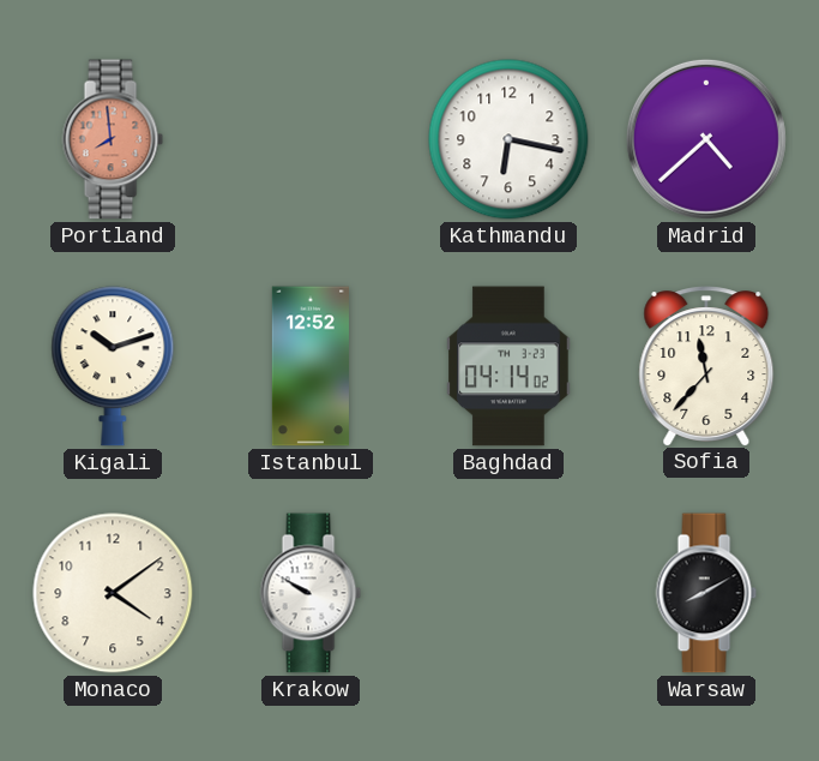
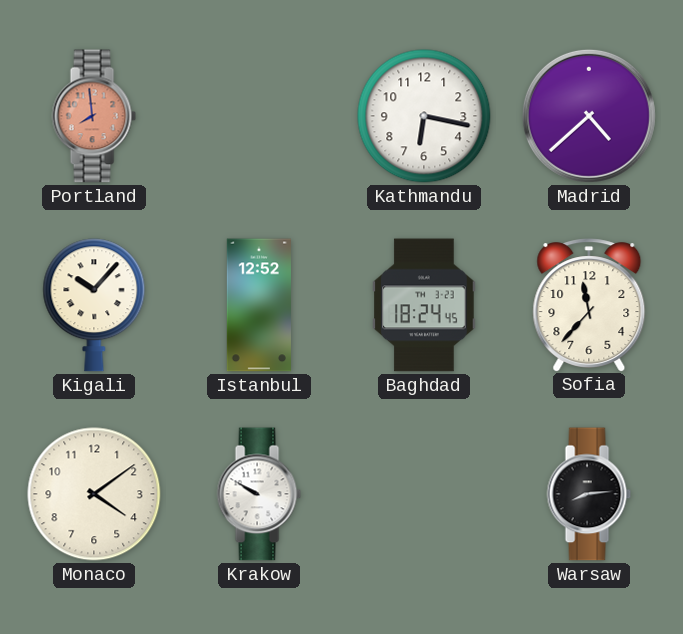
Kigali: 10:12 -> 10:07
Baghdad: 04:14 -> 18:24
Warsaw: 8:10 -> 8:14
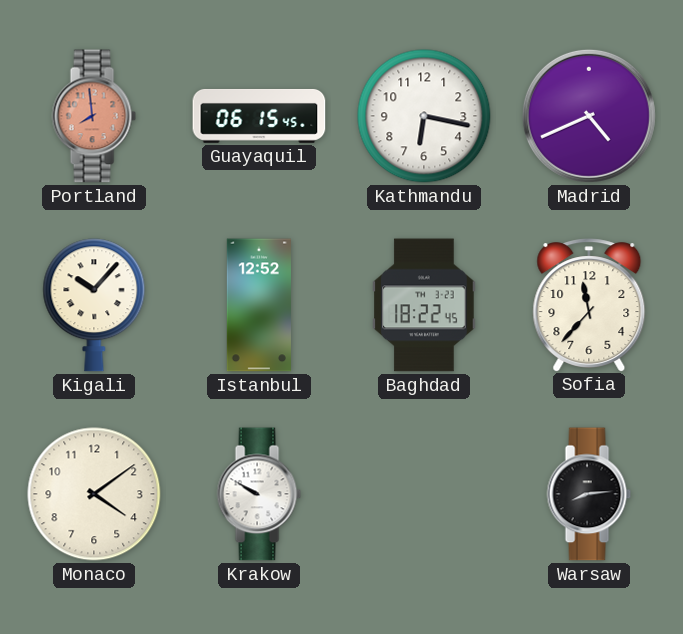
Guayaquil: none -> 06:15
Madrid: 4:38 -> 4:41
Baghdad: 18:24 -> 18:22
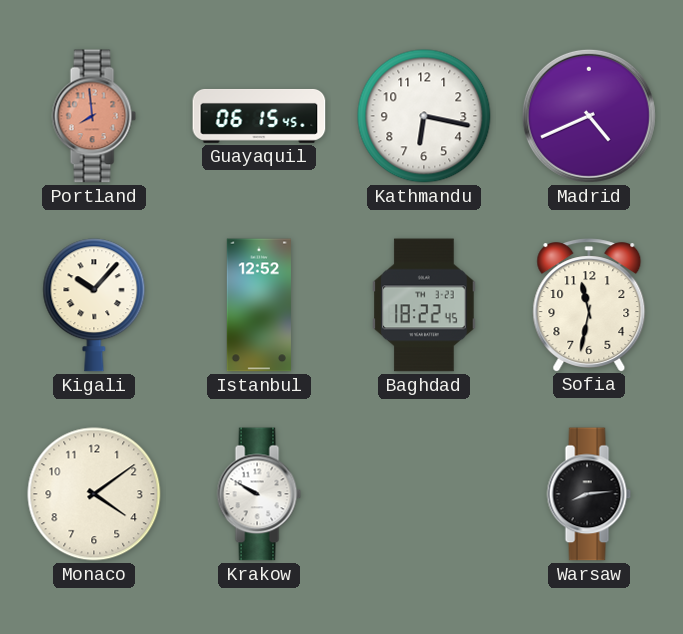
Sofia: 11:37 -> 11:32
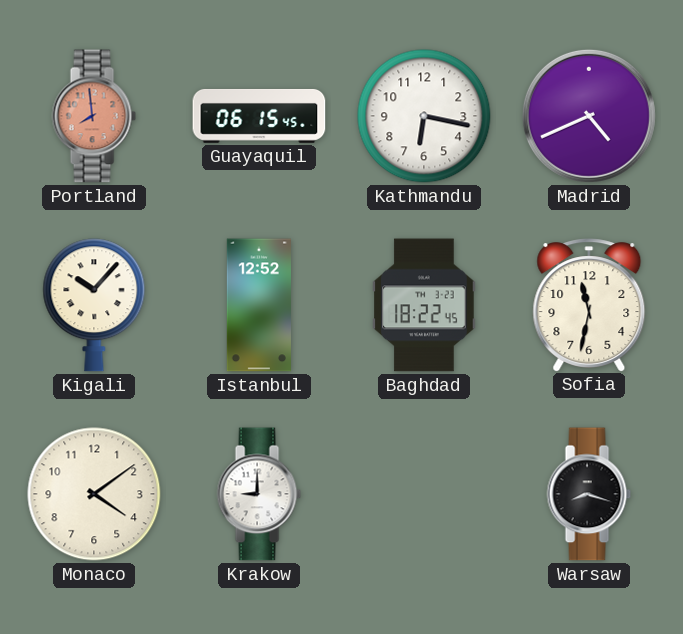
Krakow: 9:50 -> 9:00
Warsaw: 8:14 -> 8:18
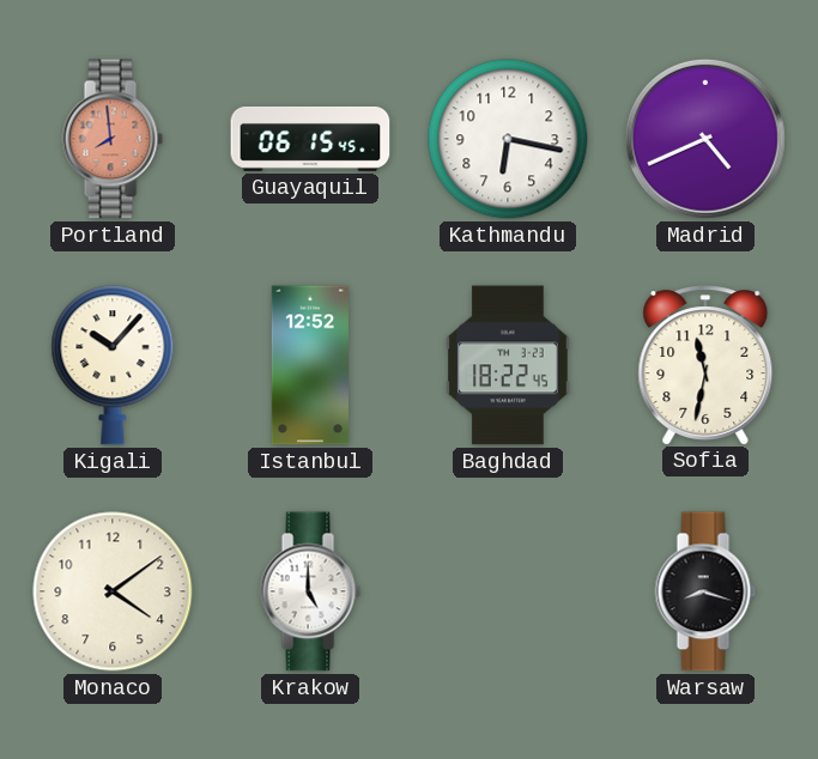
Krakow: 9:00 -> 5:00
